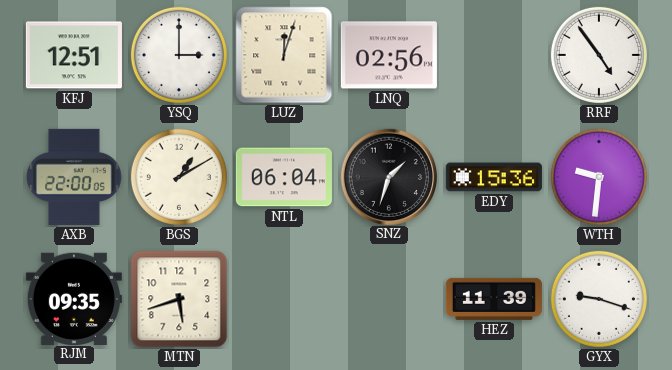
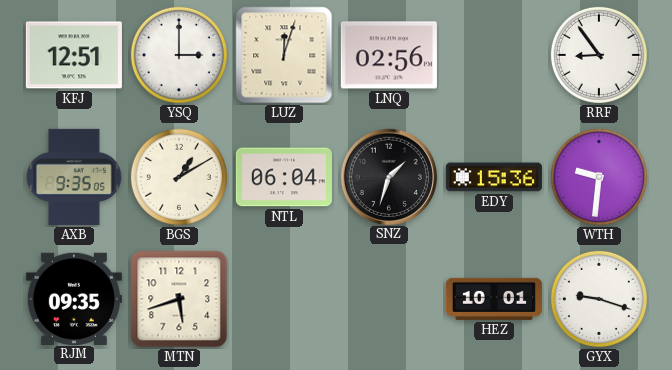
RRF: 4:54 -> 8:54
AXB: 22:00 -> 9:35
HEZ: 11:39 -> 10:01
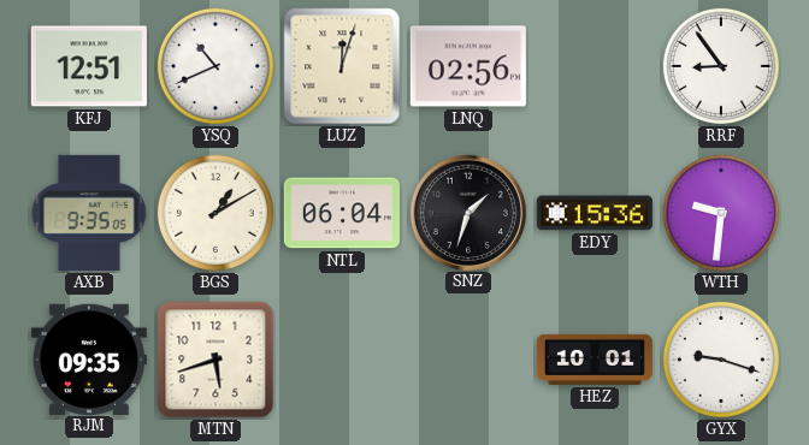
YSQ: 3:00 -> 10:41
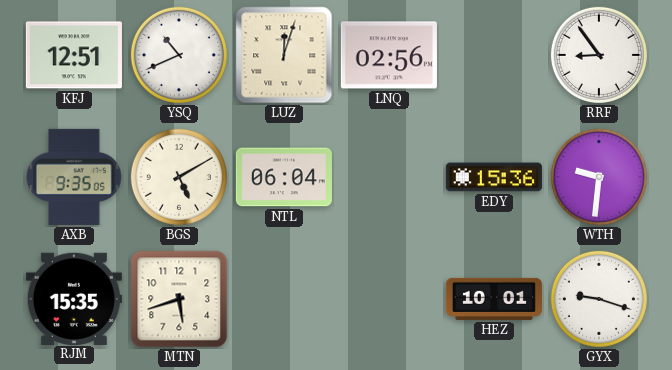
BGS: 1:10 -> 5:10
SNZ: 1:33 -> none
RJM: 09:35 -> 15:35
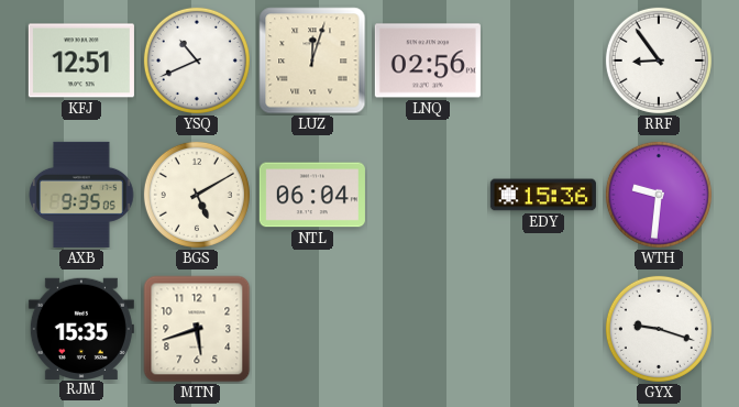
HEZ: 10:01 -> none
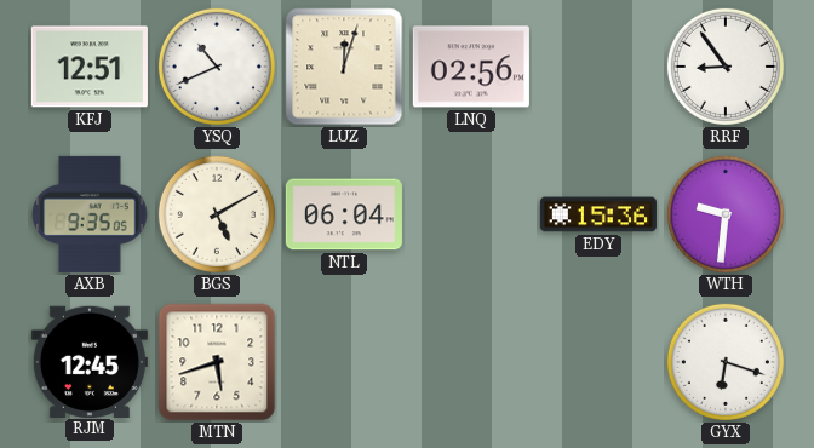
RJM: 15:35 -> 12:45
GYX: 9:18 -> 6:18
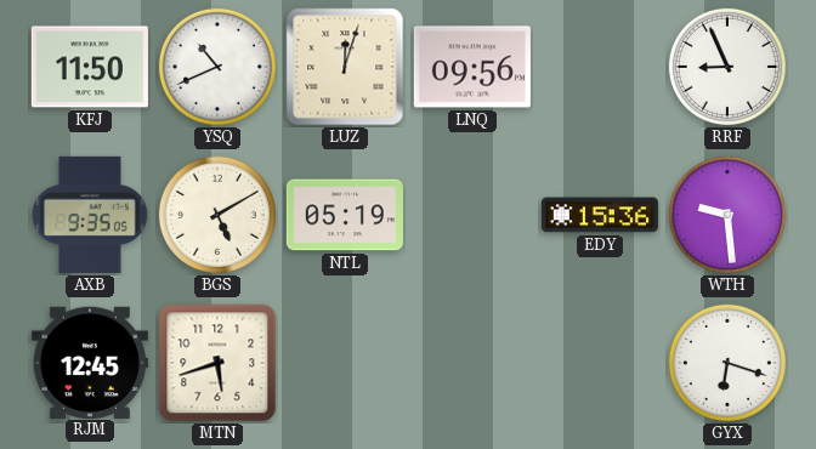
KFJ: 12:51 -> 11:50
LNQ: 02:56 -> 09:56
RRF: 8:54 -> 8:56
NTL: 06:04 -> 05:19
WTH: 9:31 -> 9:29
